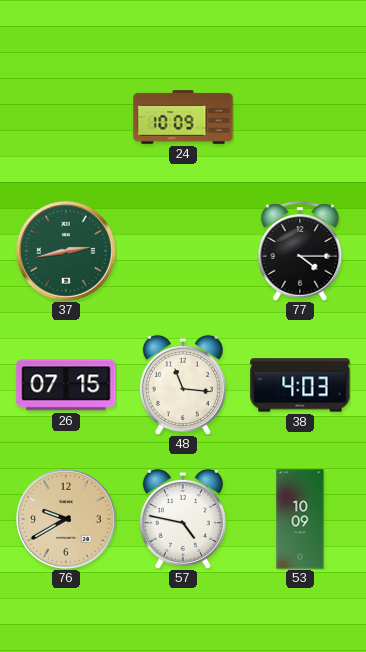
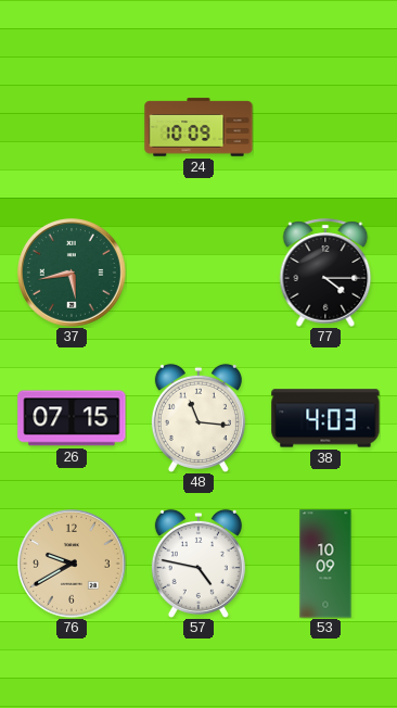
37: 2:43 -> 5:43
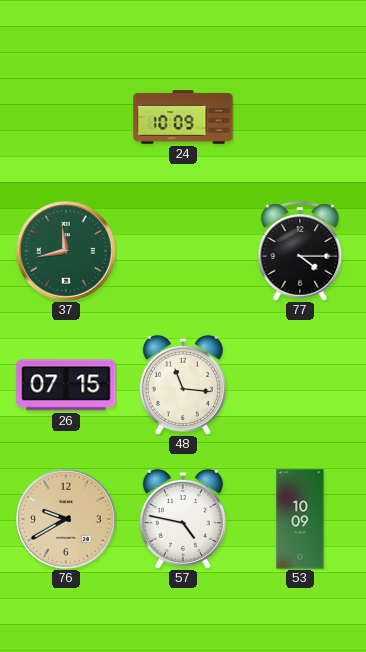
37: 5:43 -> 11:43
38: 4:03 -> none
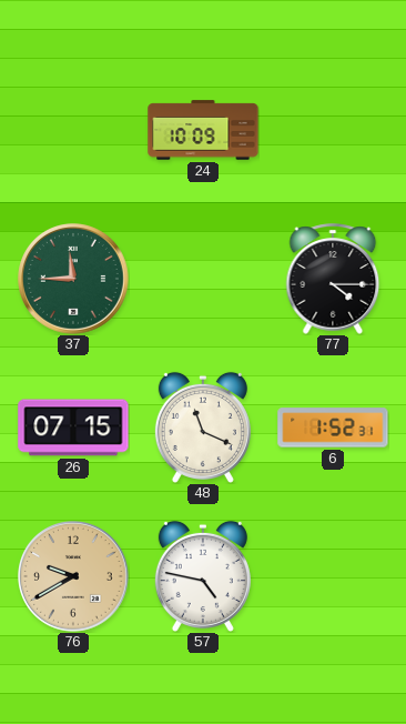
37: 11:43 -> 11:45
48: 11:16 -> 11:19
6: none -> 1:52
53: 10:09 -> none
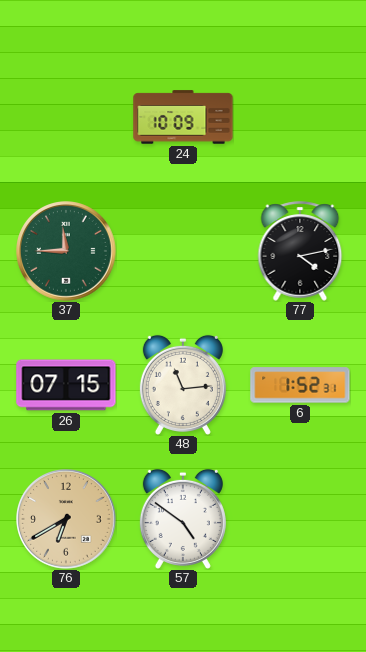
77: 4:15 -> 4:13
48: 11:19 -> 11:14
76: 9:40 -> 6:40
57: 4:47 -> 4:51
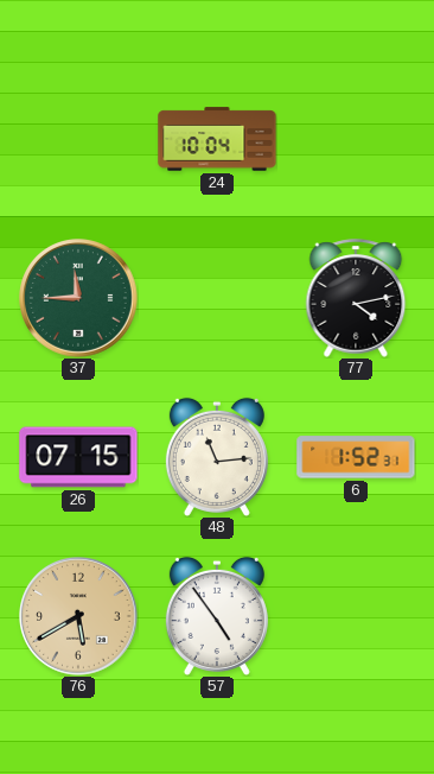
24: 10:09 -> 10:04
76: 6:40 -> 5:40
57: 4:51 -> 4:54
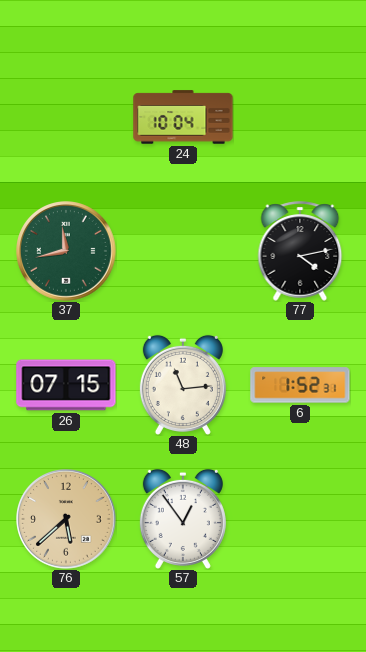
37: 11:45 -> 11:43
76: 5:40 -> 5:38
57: 4:54 -> 12:54
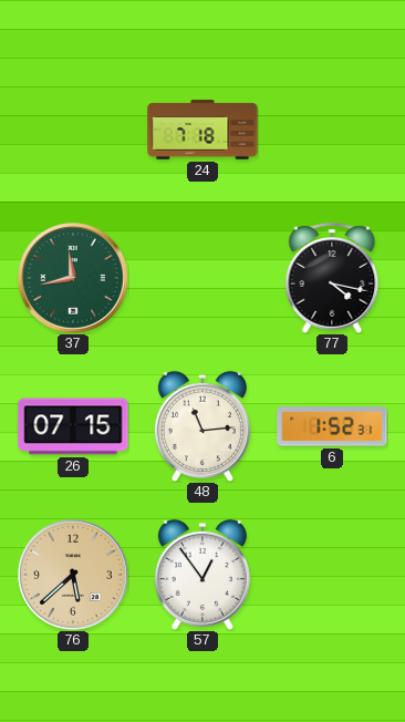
24: 10:04 -> 7:18
77: 4:13 -> 4:17
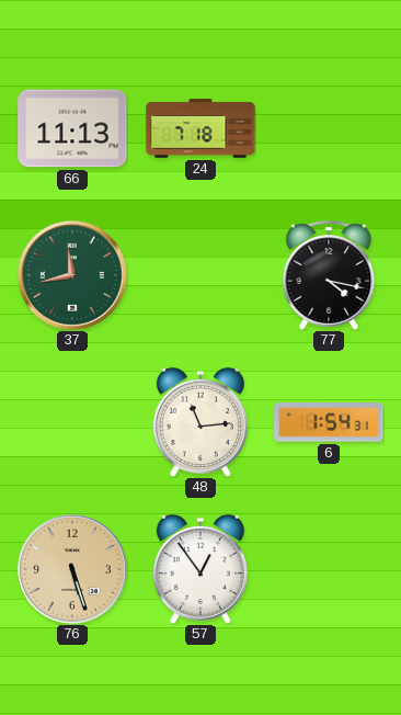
66: none -> 11:13
26: 07:15 -> none
6: 1:52 -> 1:54
76: 5:38 -> 5:27
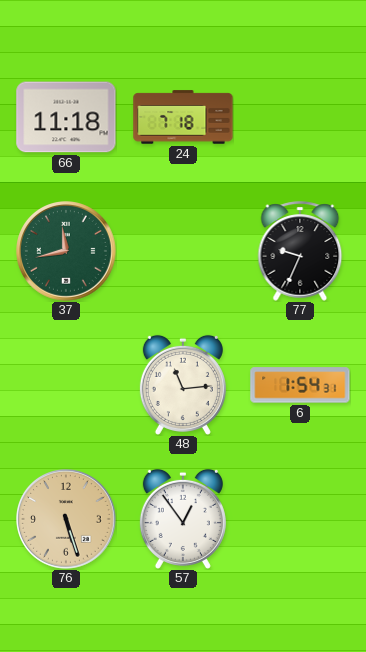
66: 11:13 -> 11:18
77: 4:17 -> 9:34
